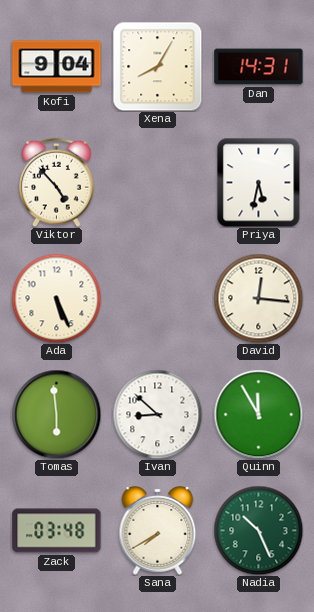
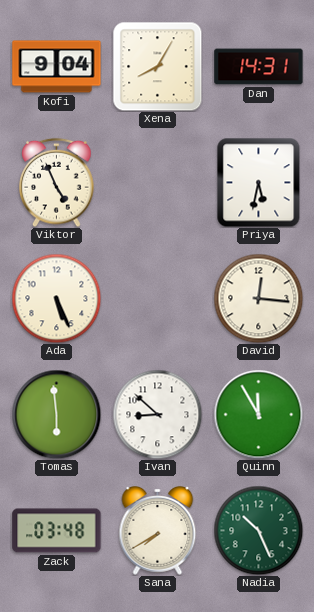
Viktor: 4:53 -> 4:56
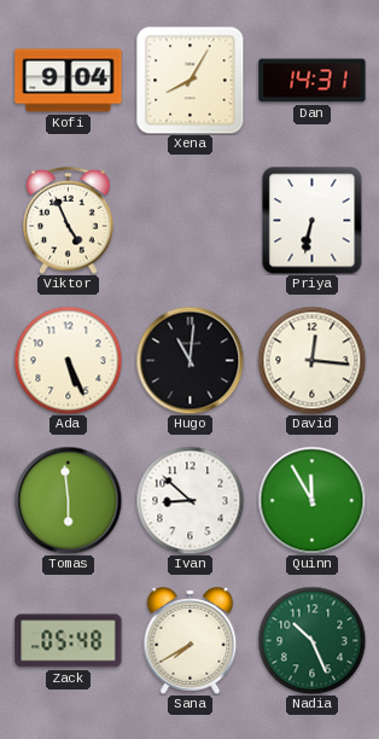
Priya: 5:32 -> 6:32
Hugo: none -> 11:01
Zack: 03:48 -> 05:48
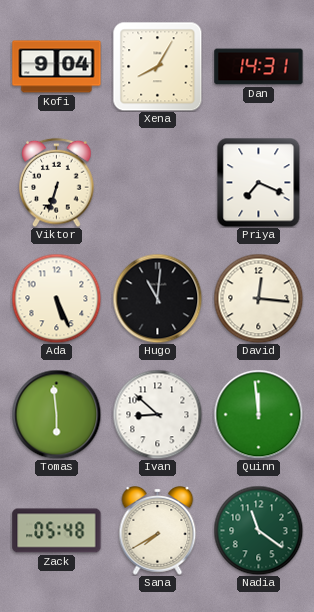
Viktor: 4:56 -> 6:33
Priya: 6:32 -> 7:19
Quinn: 11:55 -> 11:59
Nadia: 10:26 -> 11:21
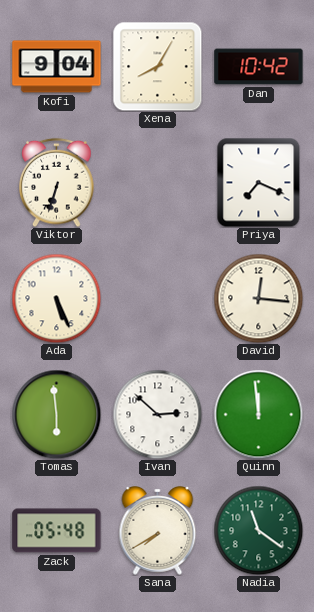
Dan: 14:31 -> 10:42
Hugo: 11:01 -> none
Ivan: 8:52 -> 2:52
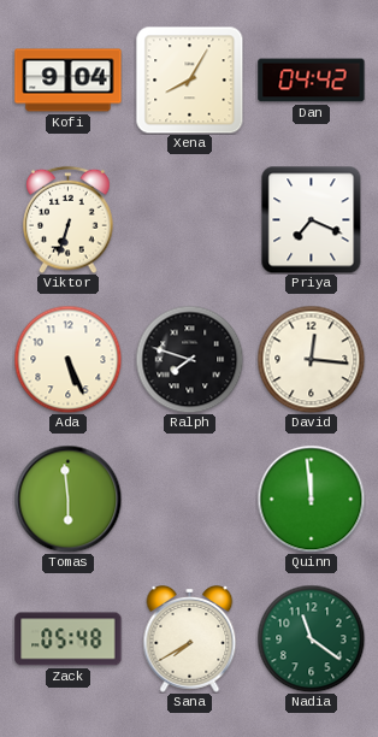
Dan: 10:42 -> 04:42
Ralph: none -> 7:48
Ivan: 2:52 -> none
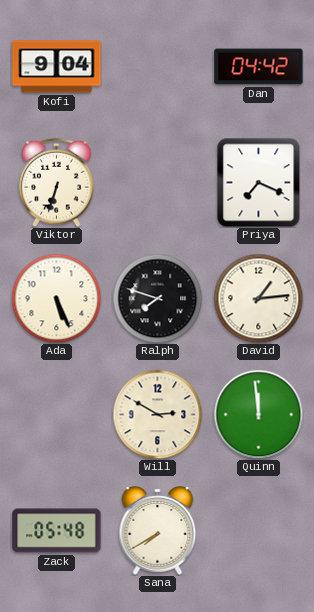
Xena: 8:05 -> none
David: 12:16 -> 1:14
Tomas: 5:59 -> none
Will: none -> 2:50
Nadia: 11:21 -> none
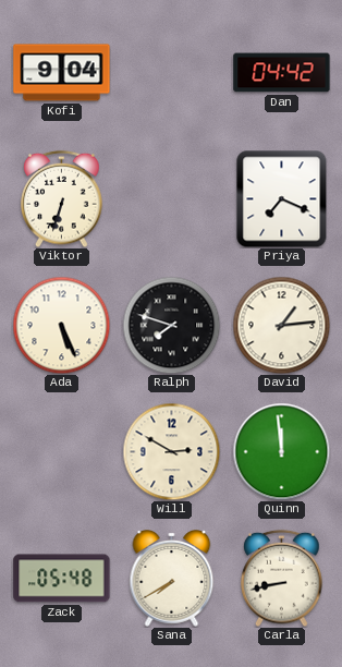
Carla: none -> 8:43
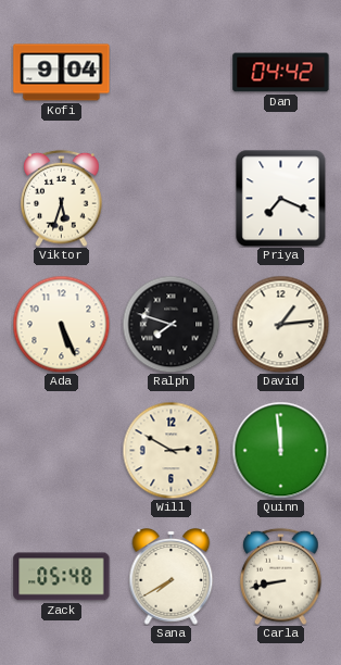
Viktor: 6:33 -> 5:33
